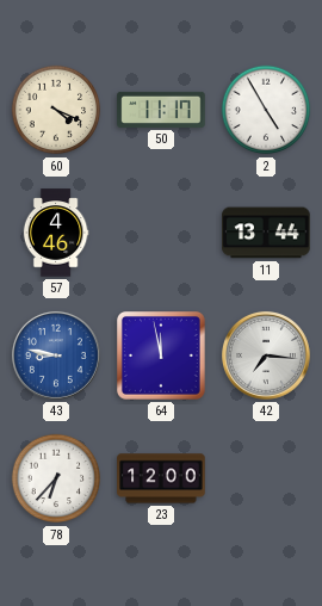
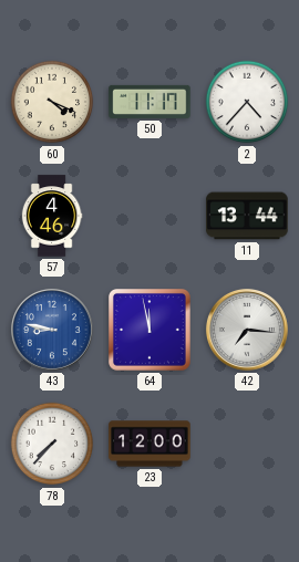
2: 4:55 -> 4:37
78: 6:37 -> 7:37
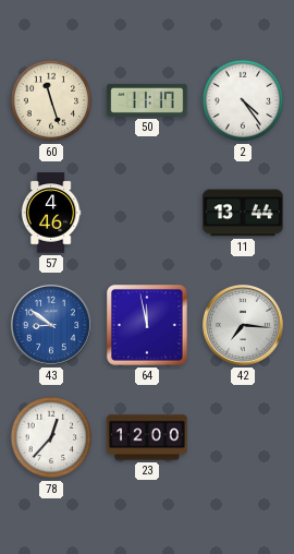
60: 4:19 -> 11:27
2: 4:37 -> 4:24
43: 8:47 -> 8:51
78: 7:37 -> 12:37
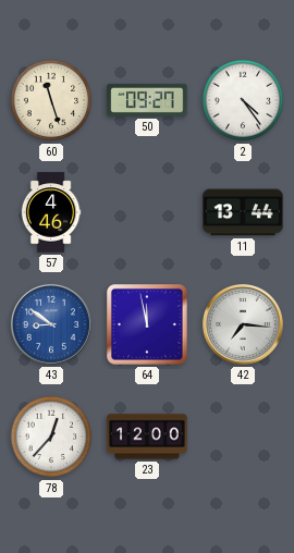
50: 11:17 -> 09:27
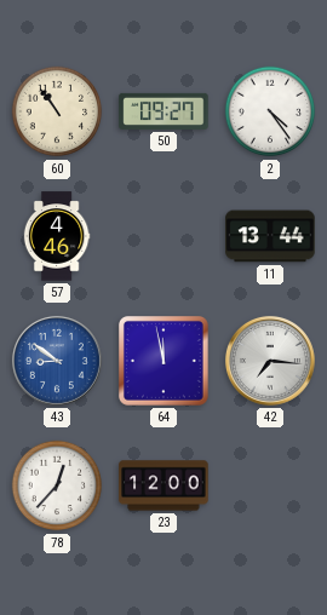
60: 11:27 -> 10:54
